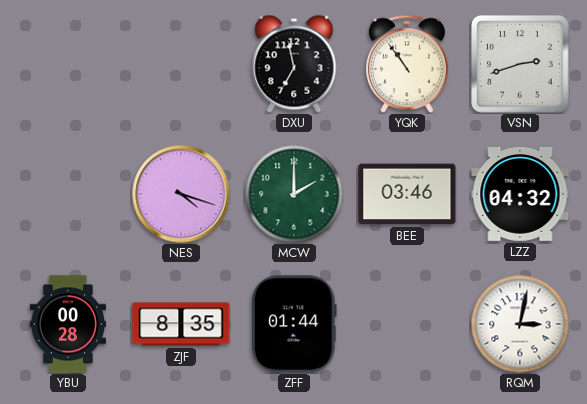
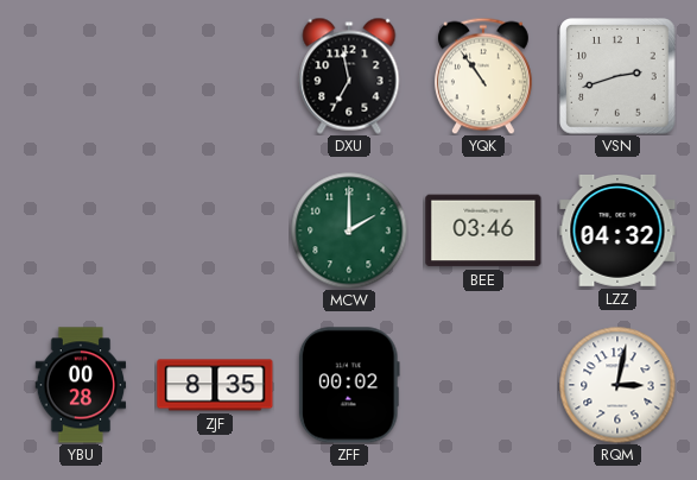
NES: 4:18 -> none
ZFF: 01:44 -> 00:02
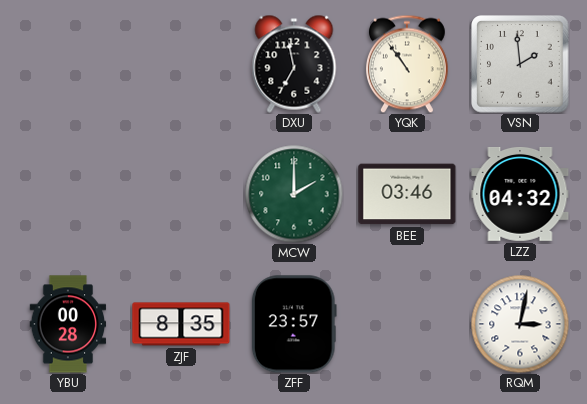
VSN: 2:42 -> 1:59
ZFF: 00:02 -> 23:57
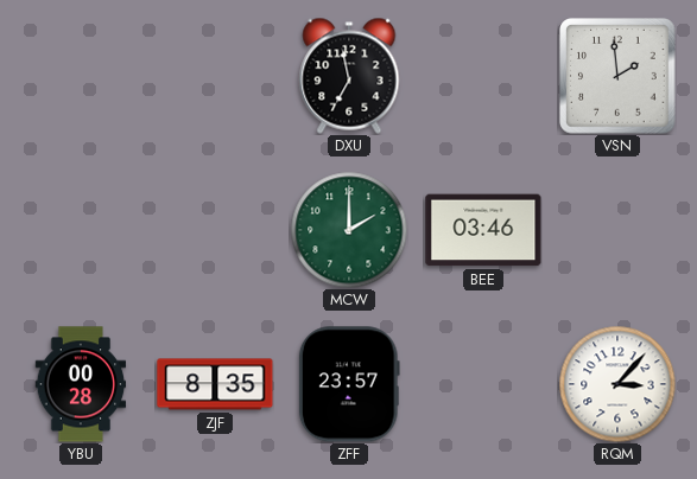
YQK: 10:54 -> none
LZZ: 04:32 -> none
RQM: 3:02 -> 3:07
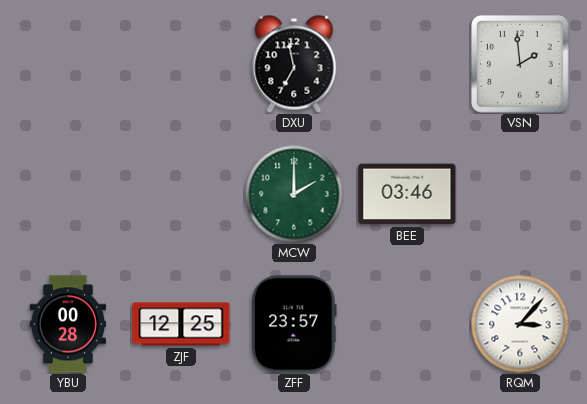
ZJF: 8:35 -> 12:25
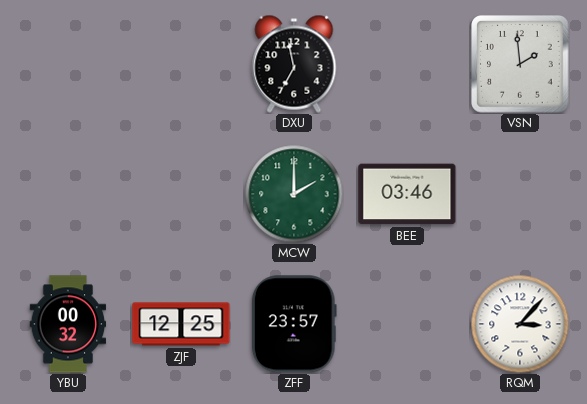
YBU: 00:28 -> 00:32
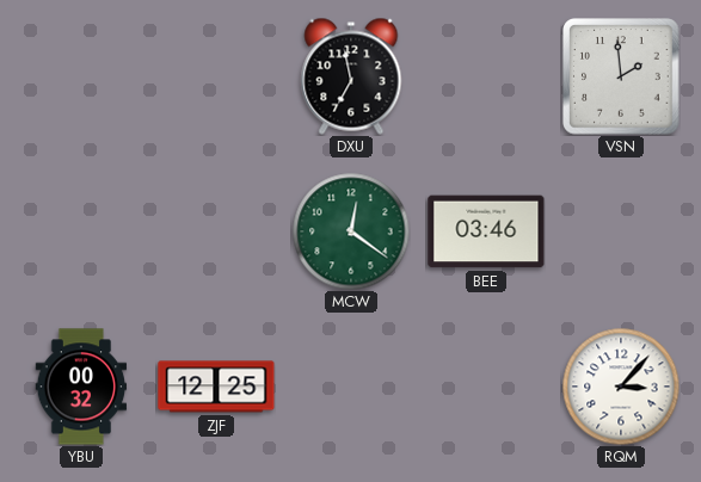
MCW: 2:00 -> 12:21
ZFF: 23:57 -> none
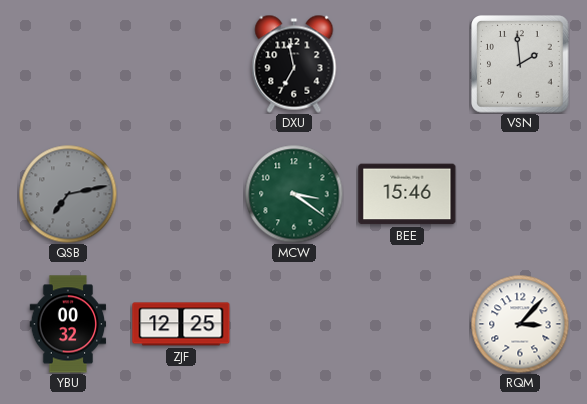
QSB: none -> 7:13
MCW: 12:21 -> 3:21
BEE: 03:46 -> 15:46
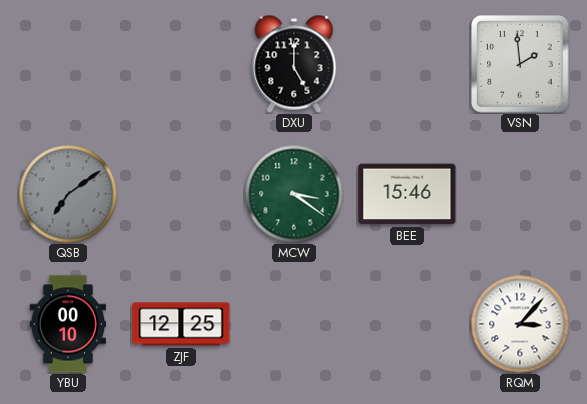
DXU: 6:58 -> 5:00
QSB: 7:13 -> 7:09
YBU: 00:32 -> 00:10
